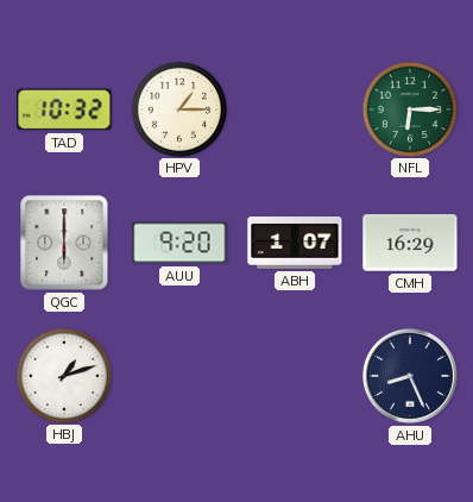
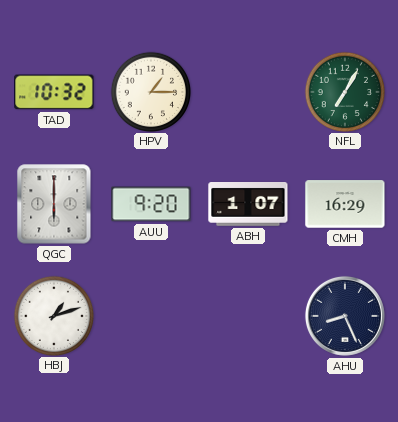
NFL: 6:15 -> 7:05
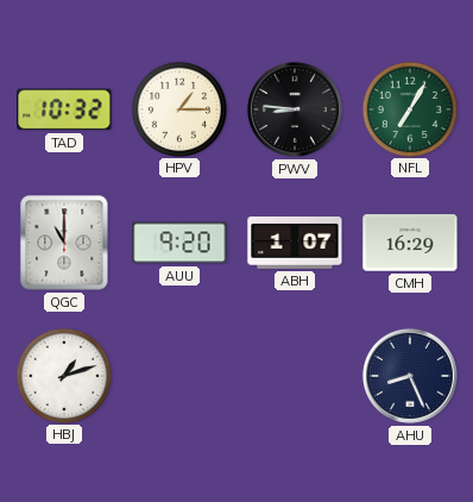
PWV: none -> 8:46
QGC: 6:00 -> 11:00
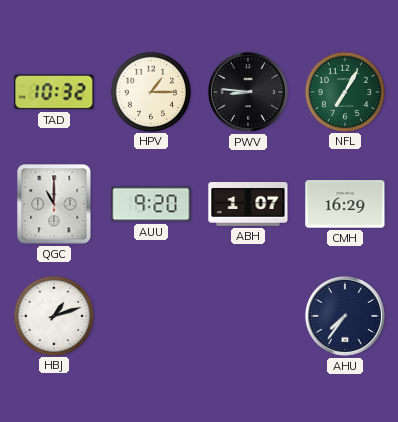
AHU: 8:26 -> 7:36
